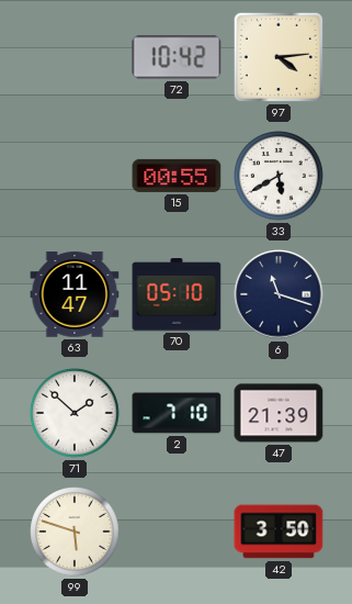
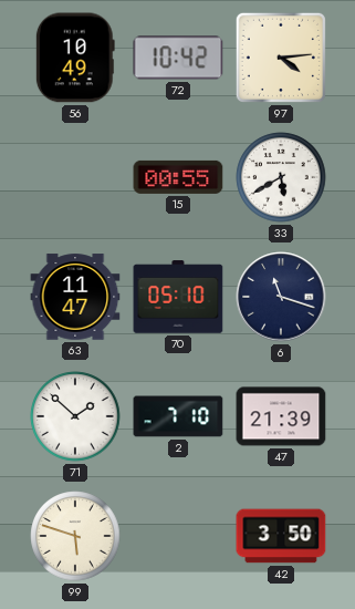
56: none -> 10:49
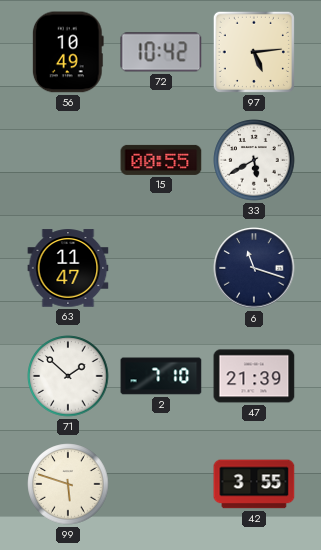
97: 4:14 -> 5:14
70: 05:10 -> none
42: 3:50 -> 3:55
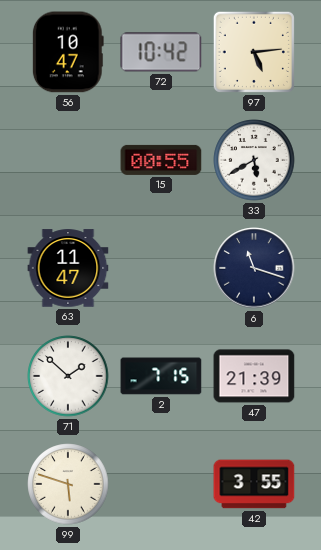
56: 10:49 -> 10:47
2: 7:10 -> 7:15
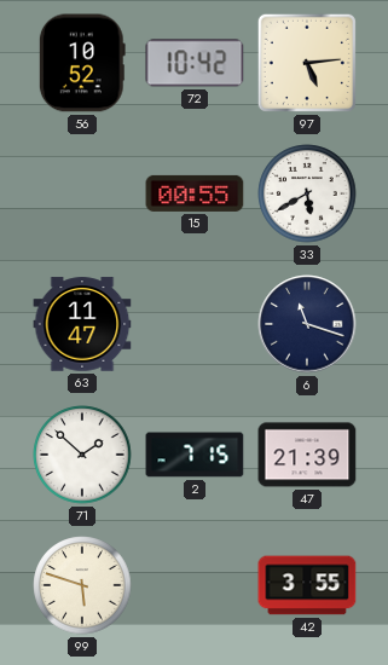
56: 10:47 -> 10:52
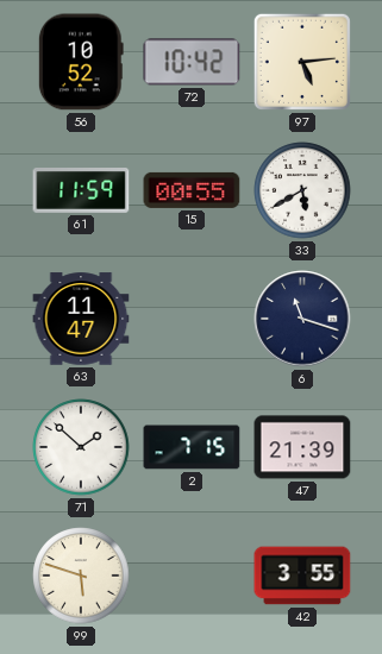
61: none -> 11:59
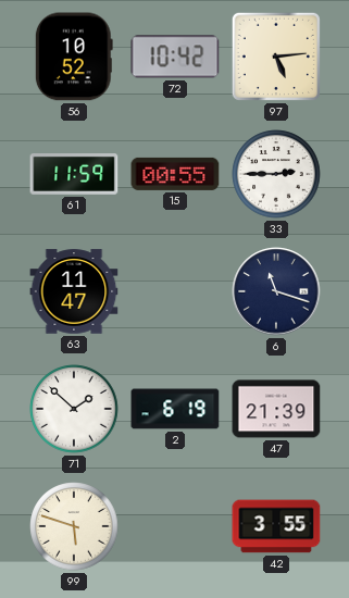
33: 5:40 -> 2:45
2: 7:15 -> 6:19
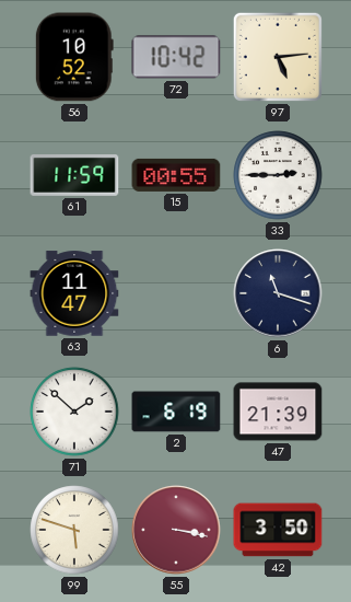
55: none -> 3:17
42: 3:55 -> 3:50
